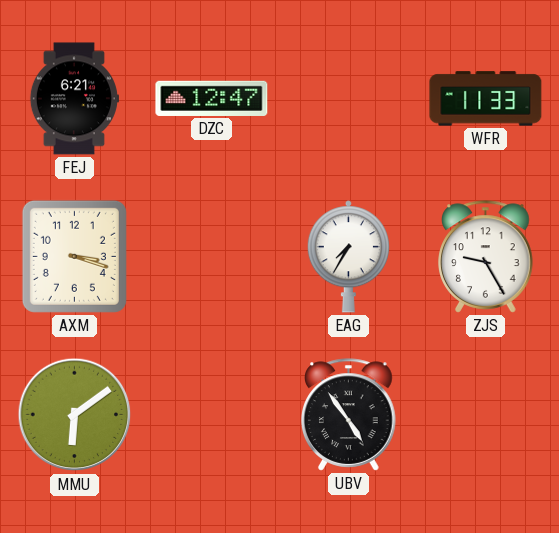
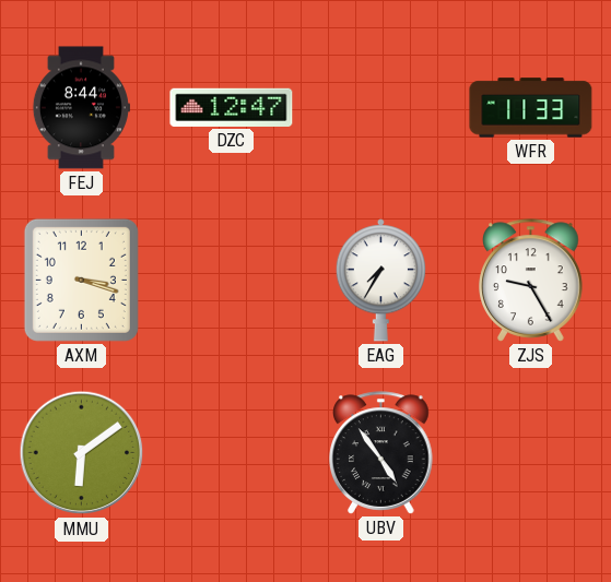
FEJ: 6:21 -> 8:44
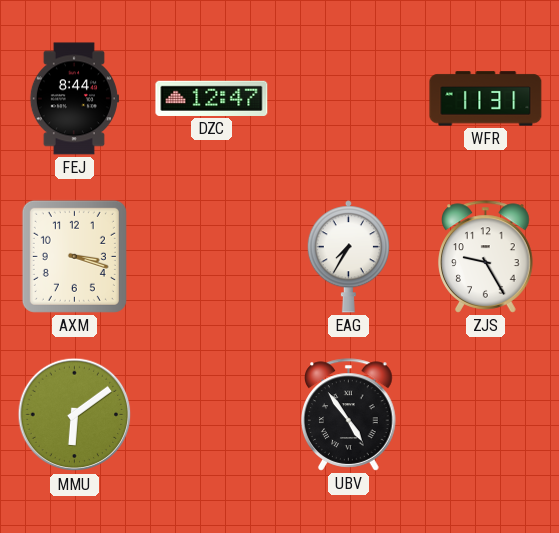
WFR: 11:33 -> 11:31
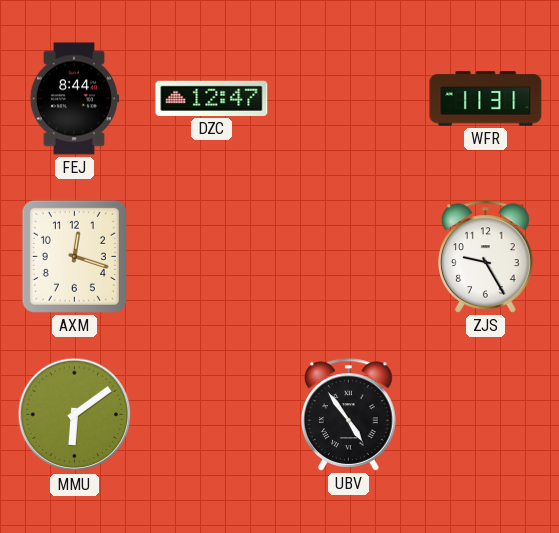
AXM: 3:18 -> 12:18
EAG: 7:35 -> none
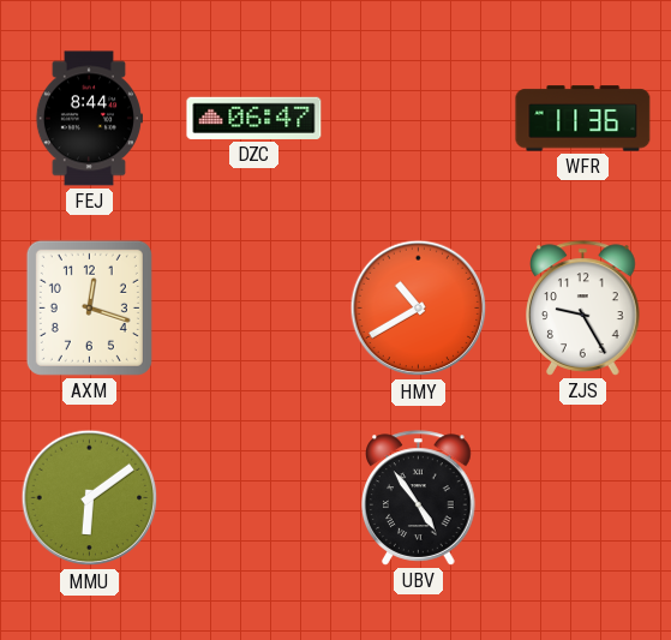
DZC: 12:47 -> 06:47
WFR: 11:31 -> 11:36
HMY: none -> 10:40
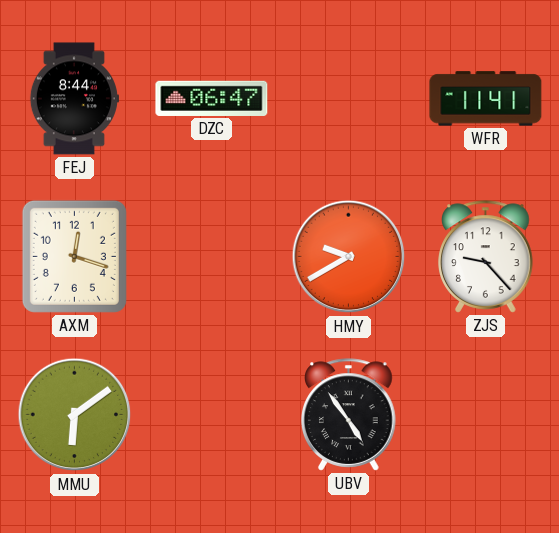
WFR: 11:36 -> 11:41
HMY: 10:40 -> 9:40
ZJS: 9:25 -> 9:23
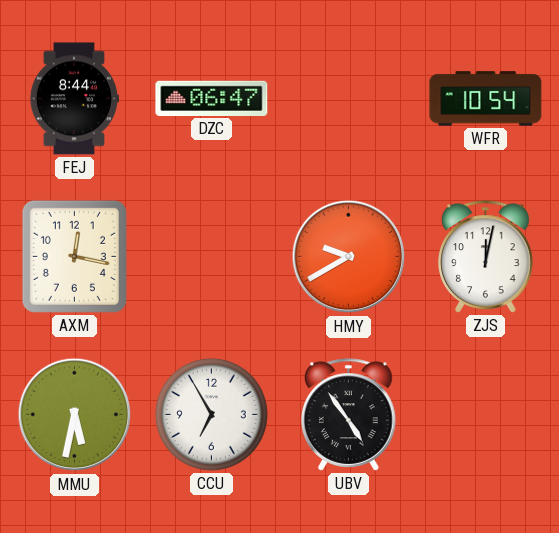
WFR: 11:41 -> 10:54
AXM: 12:18 -> 12:17
ZJS: 9:23 -> 12:02
MMU: 6:09 -> 5:32
CCU: none -> 6:55
